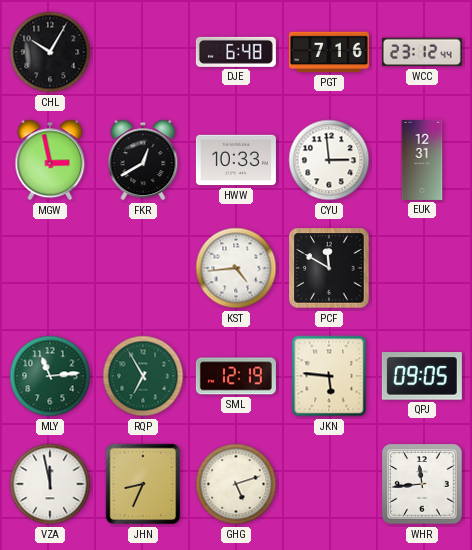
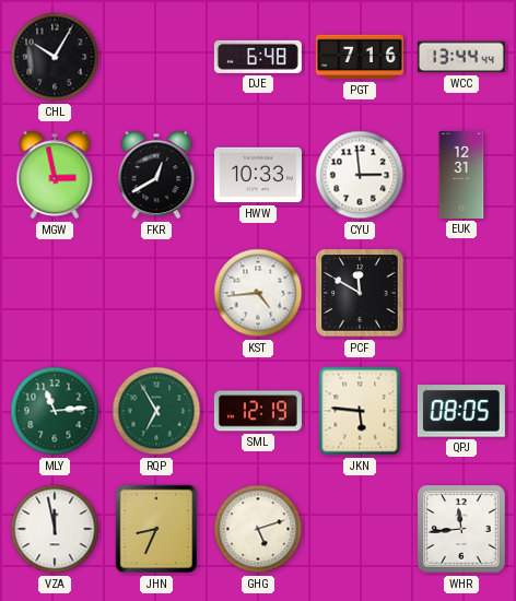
WCC: 23:12 -> 13:44
QPJ: 09:05 -> 08:05
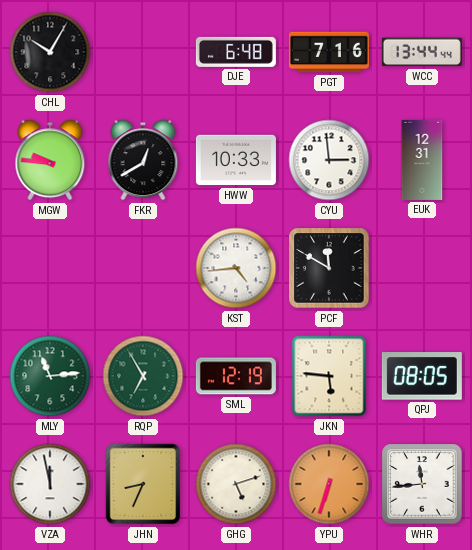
MGW: 2:58 -> 9:46
YPU: none -> 6:33
